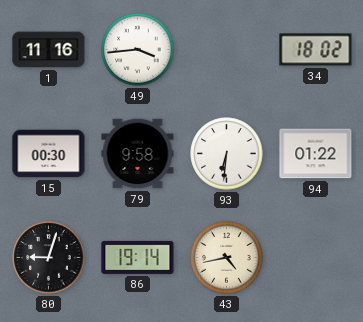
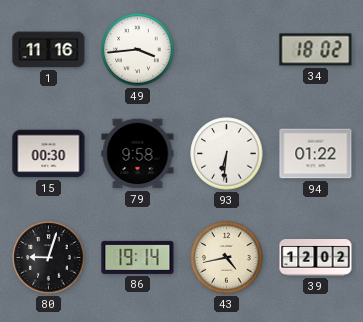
39: none -> 12:02
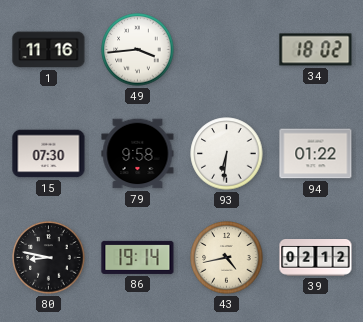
15: 00:30 -> 07:30
80: 9:03 -> 8:47
39: 12:02 -> 02:12
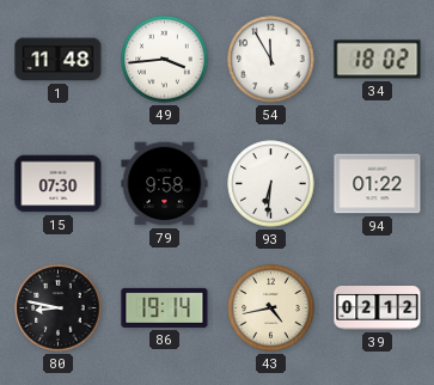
1: 11:16 -> 11:48
54: none -> 11:55
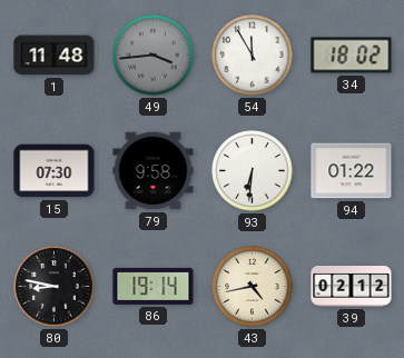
49 dial: white -> grey
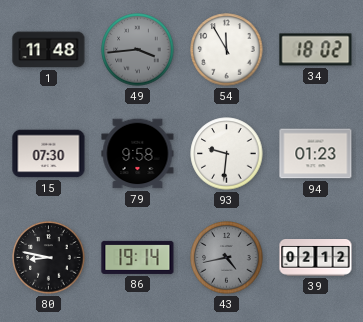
93: 6:31 -> 9:31
94: 01:22 -> 01:23
43 dial: cream -> grey
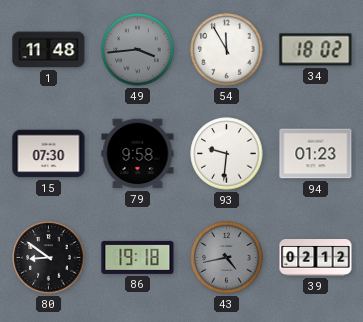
80: 8:47 -> 8:51
86: 19:14 -> 19:18
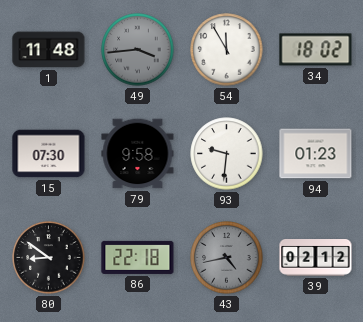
86: 19:18 -> 22:18
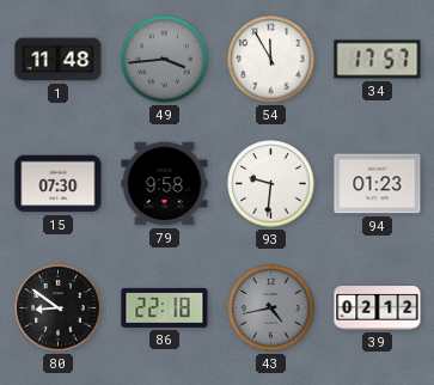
34: 18:02 -> 17:57
